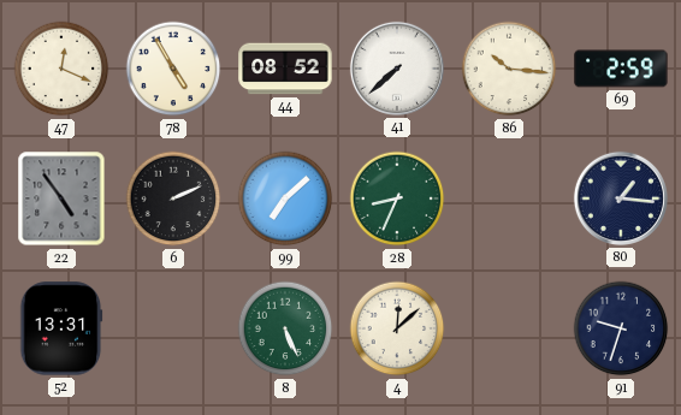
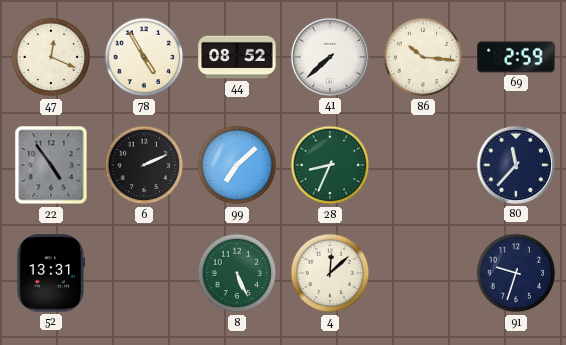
80: 1:16 -> 11:37
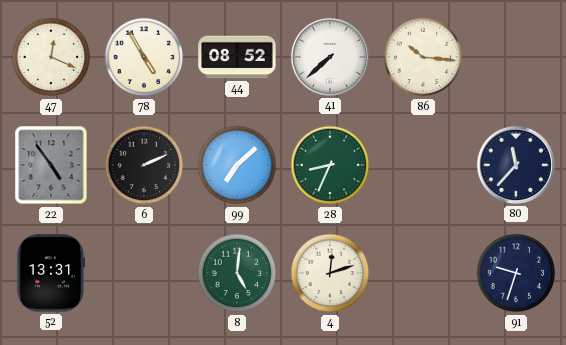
69: 2:59 -> none
8: 5:26 -> 5:01
4: 12:08 -> 12:12
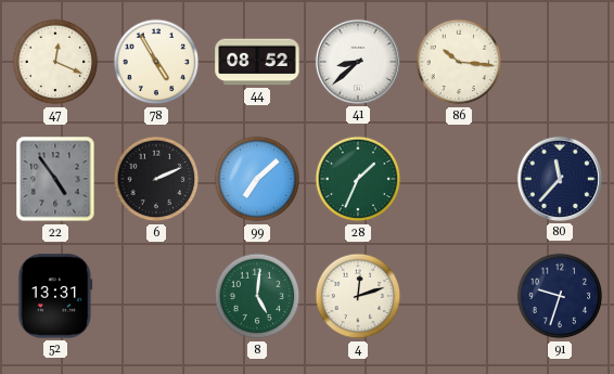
41: 7:38 -> 8:38
28: 8:34 -> 1:34
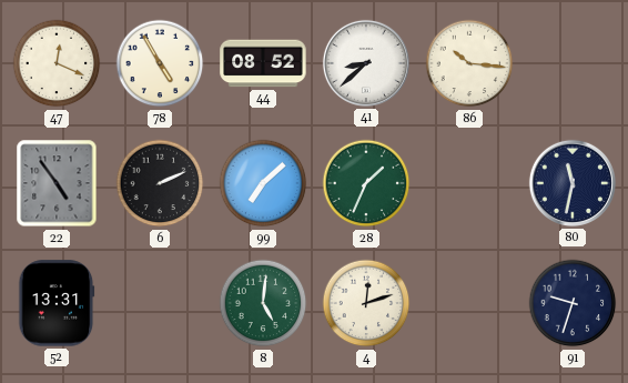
80: 11:37 -> 11:32
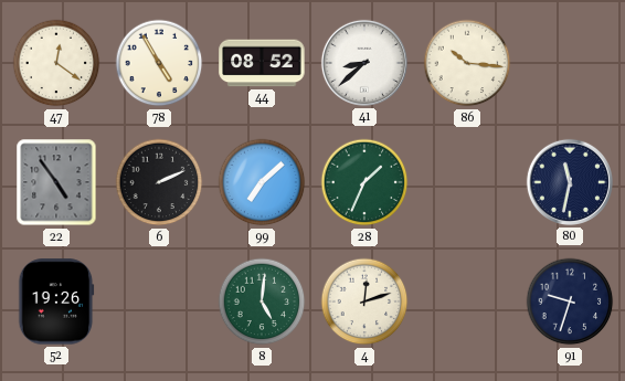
47: 12:19 -> 12:21
52: 13:31 -> 19:26
